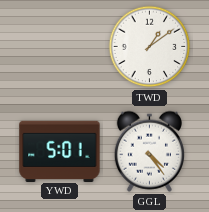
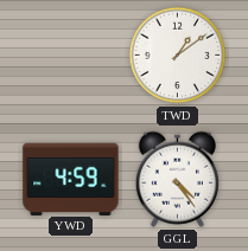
YWD: 5:01 -> 4:59
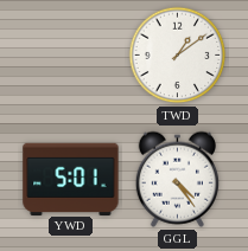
YWD: 4:59 -> 5:01
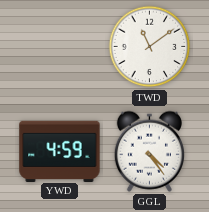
TWD: 1:09 -> 11:09
YWD: 5:01 -> 4:59
